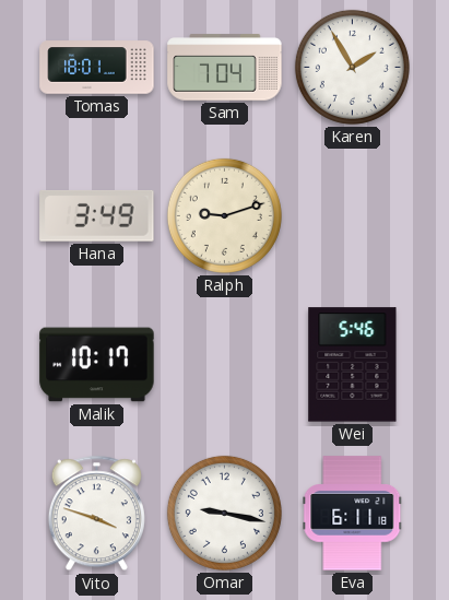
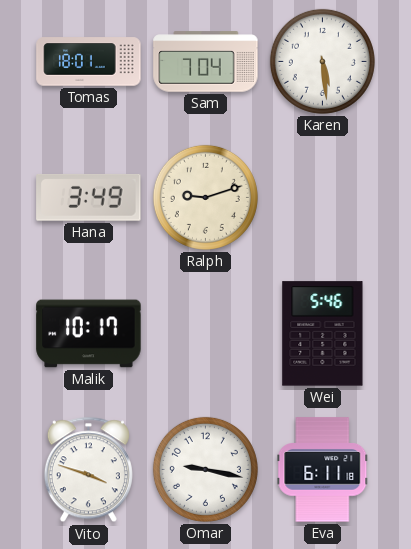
Karen: 1:55 -> 5:29
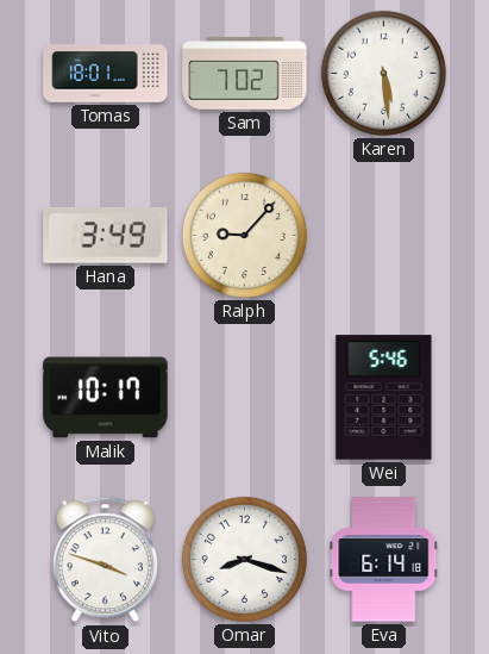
Sam: 7:04 -> 7:02
Ralph: 9:12 -> 9:07
Omar: 9:17 -> 8:18
Eva: 6:11 -> 6:14
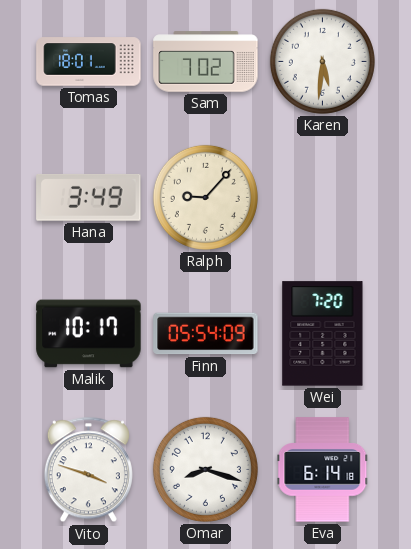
Karen: 5:29 -> 5:31
Finn: none -> 05:54
Wei: 5:46 -> 7:20
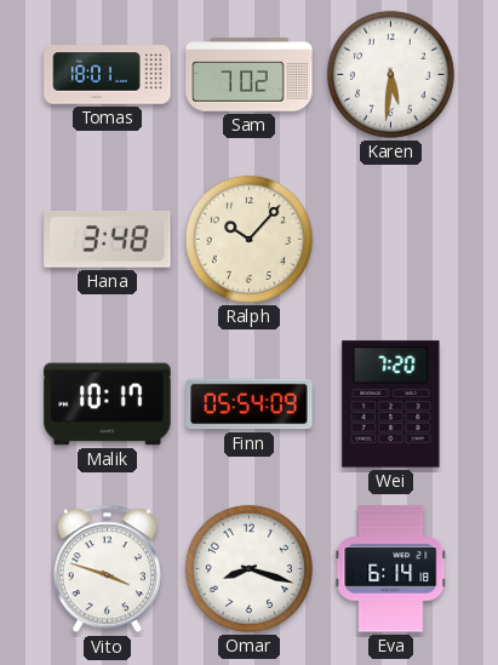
Hana: 3:49 -> 3:48
Ralph: 9:07 -> 10:07
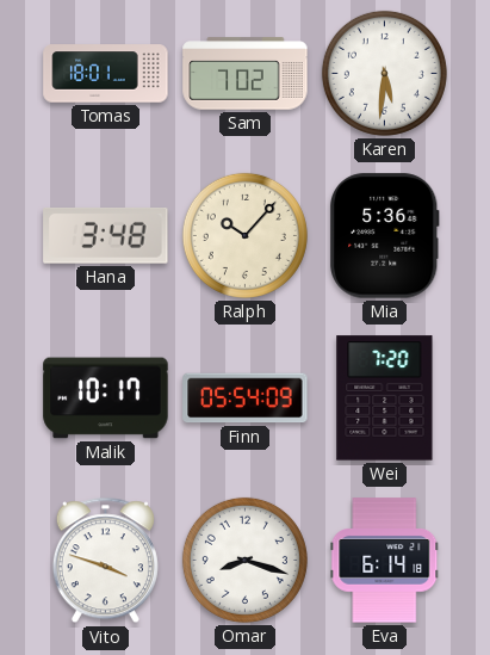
Mia: none -> 5:36
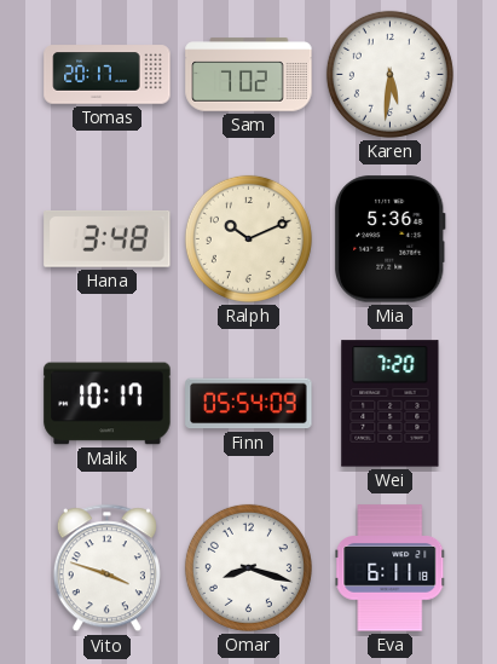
Tomas: 18:01 -> 20:17
Ralph: 10:07 -> 10:11
Eva: 6:14 -> 6:11
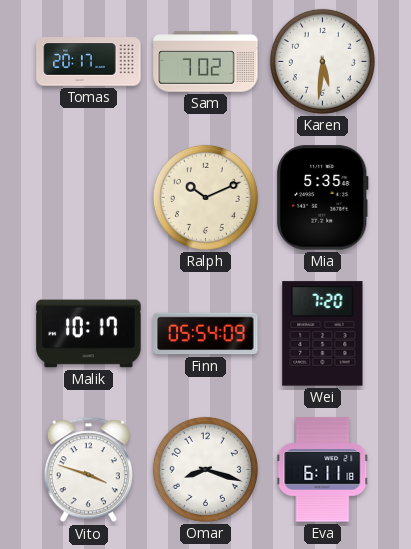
Hana: 3:48 -> none
Mia: 5:36 -> 5:35
